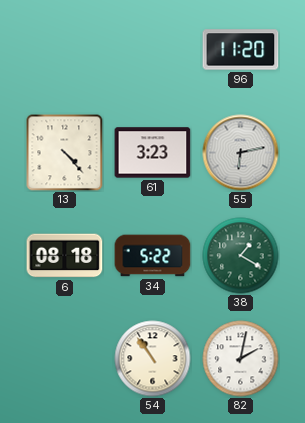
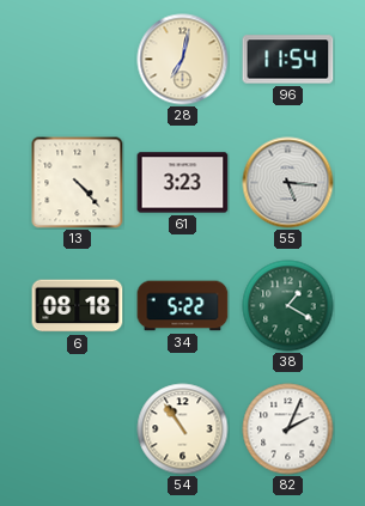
28: none -> 7:02
96: 11:20 -> 11:54
55: 6:13 -> 5:16
82: 2:02 -> 2:04
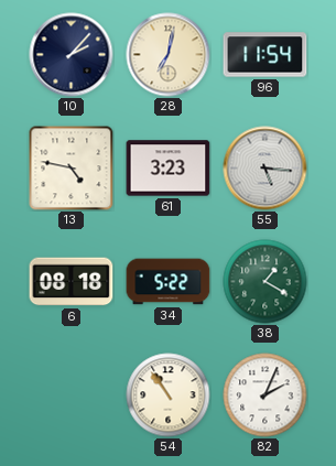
10: none -> 2:07
13: 4:23 -> 4:47
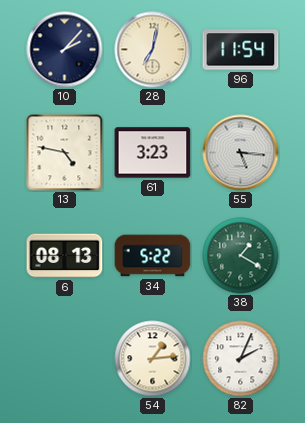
6: 08:18 -> 08:13
54: 10:54 -> 1:14
